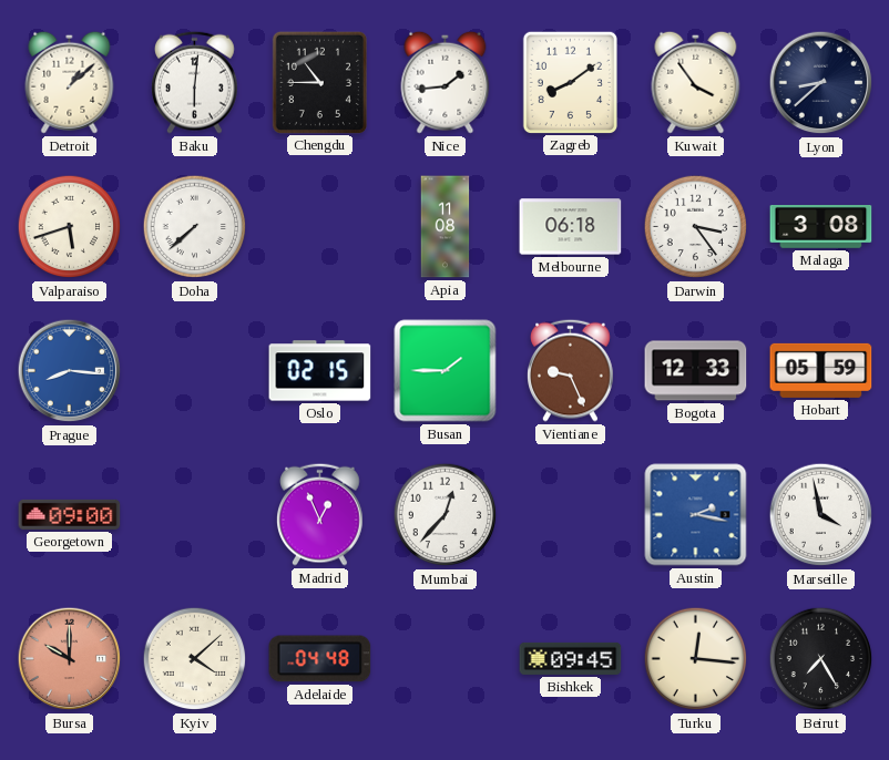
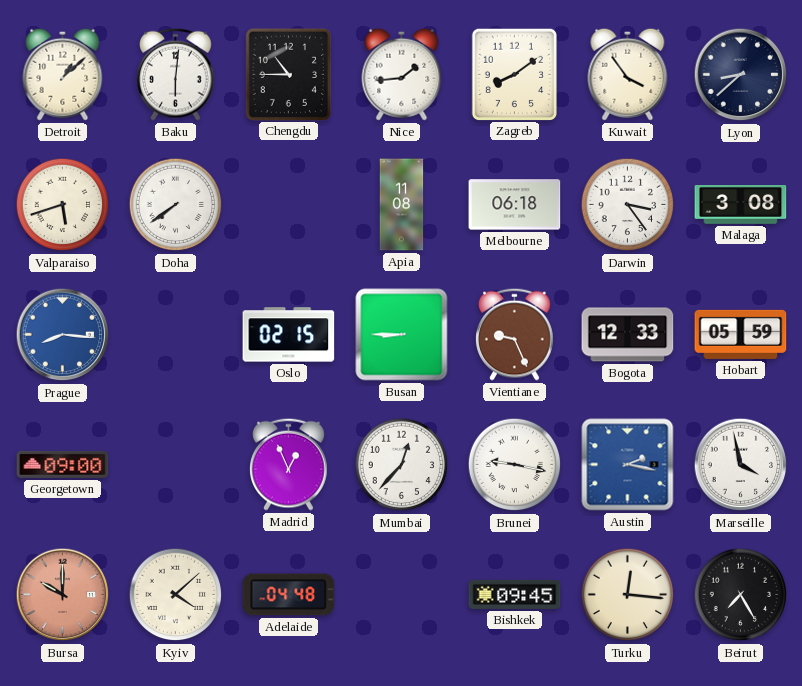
Doha: 7:38 -> 7:39
Busan: 1:45 -> 8:45
Brunei: none -> 9:17
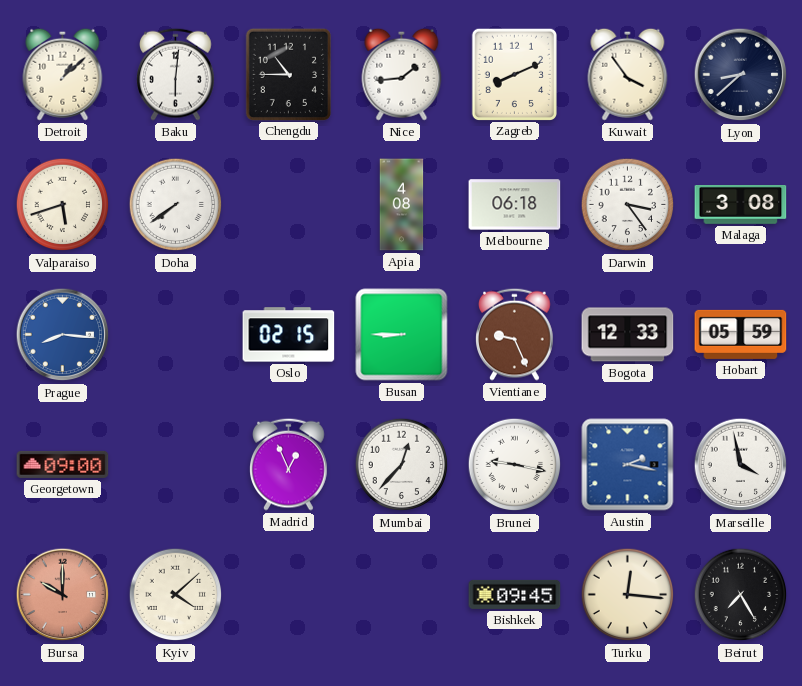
Zagreb: 8:09 -> 8:11
Apia: 11:08 -> 4:08
Adelaide: 04:48 -> none
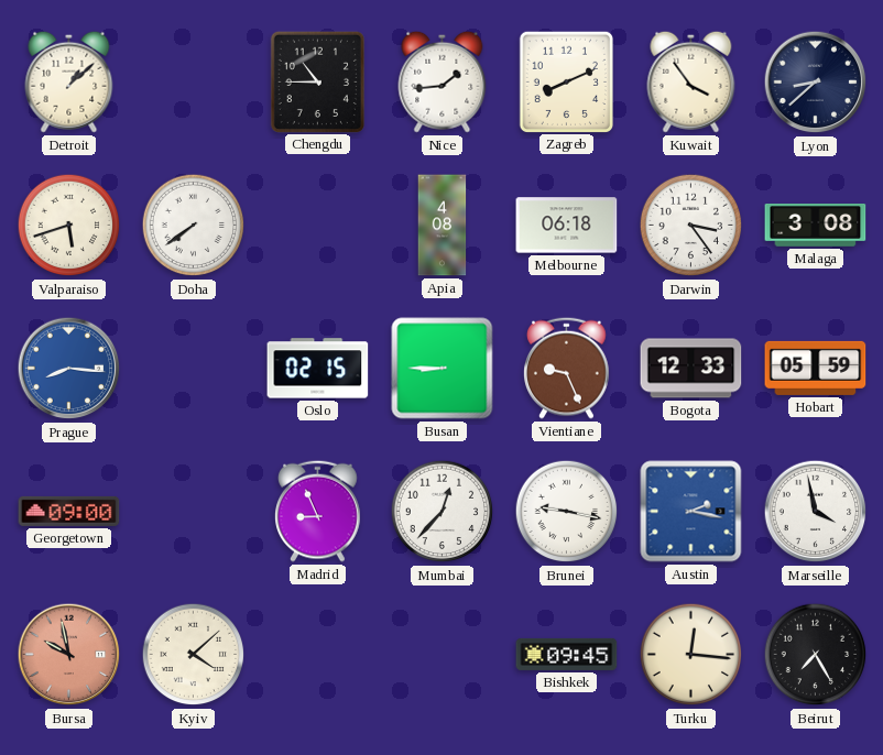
Baku: 6:01 -> none
Madrid: 12:56 -> 8:56
Bursa: 10:00 -> 9:58
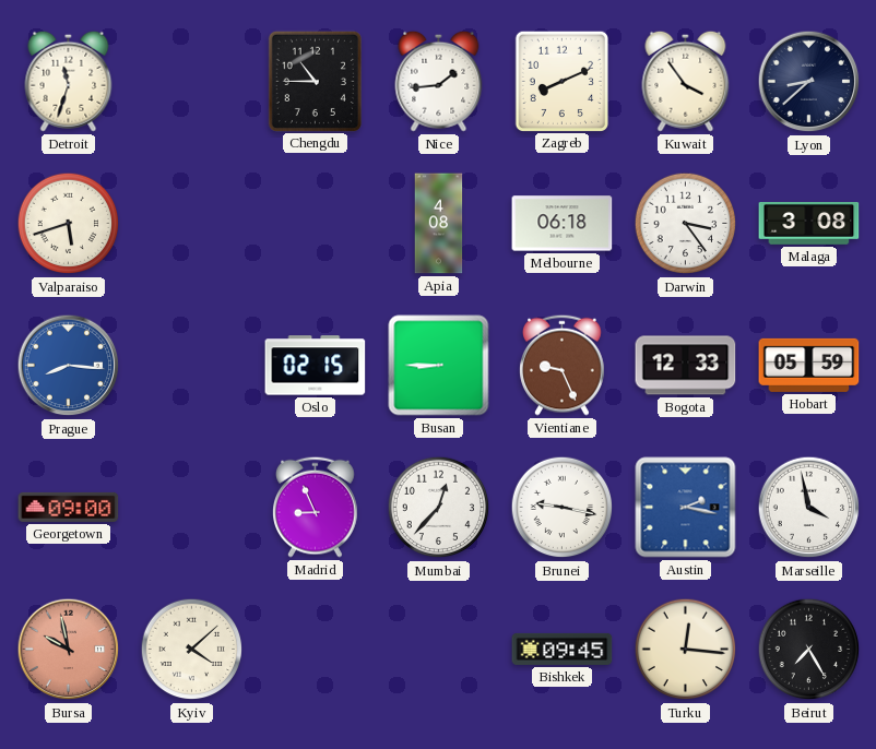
Detroit: 1:08 -> 11:33
Doha: 7:39 -> none
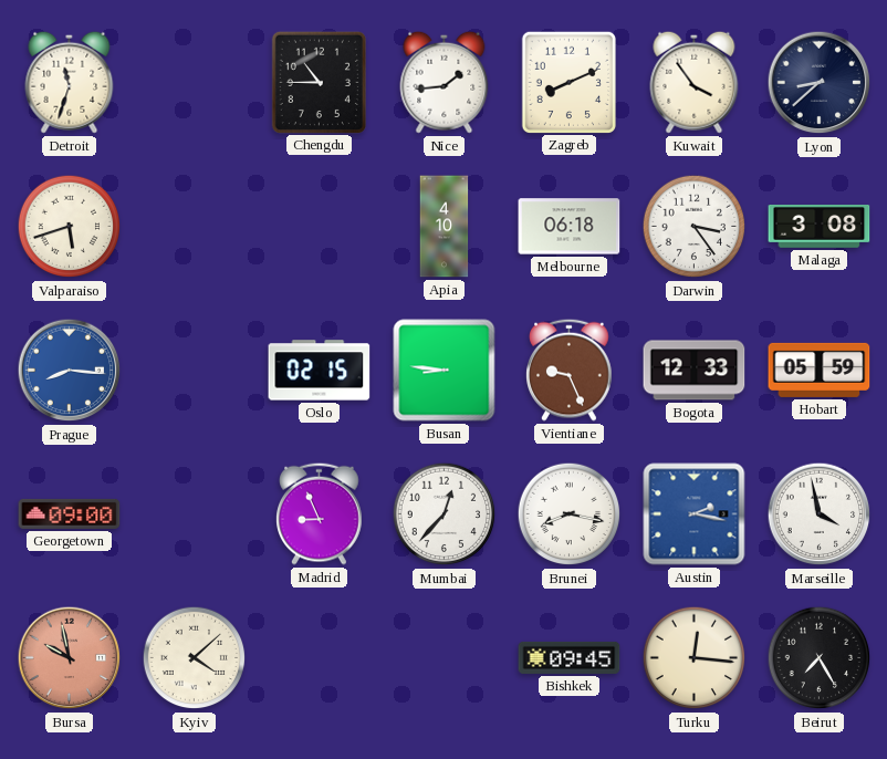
Apia: 4:08 -> 4:10
Busan: 8:45 -> 8:46
Brunei: 9:17 -> 8:17
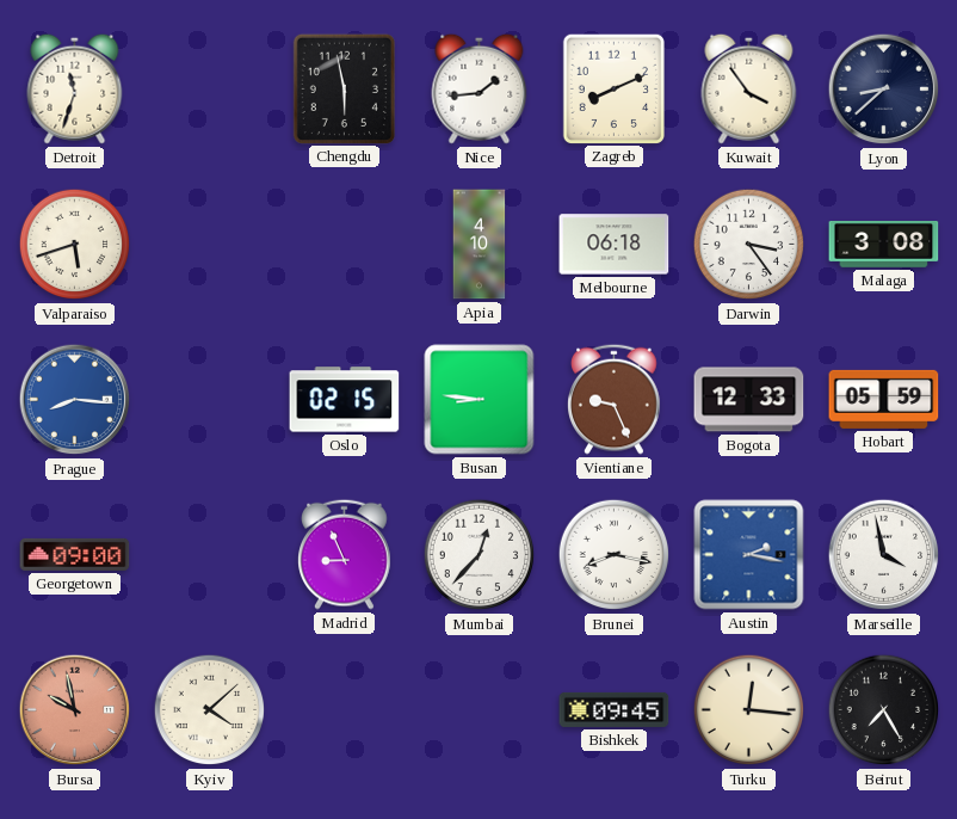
Chengdu: 10:45 -> 5:58
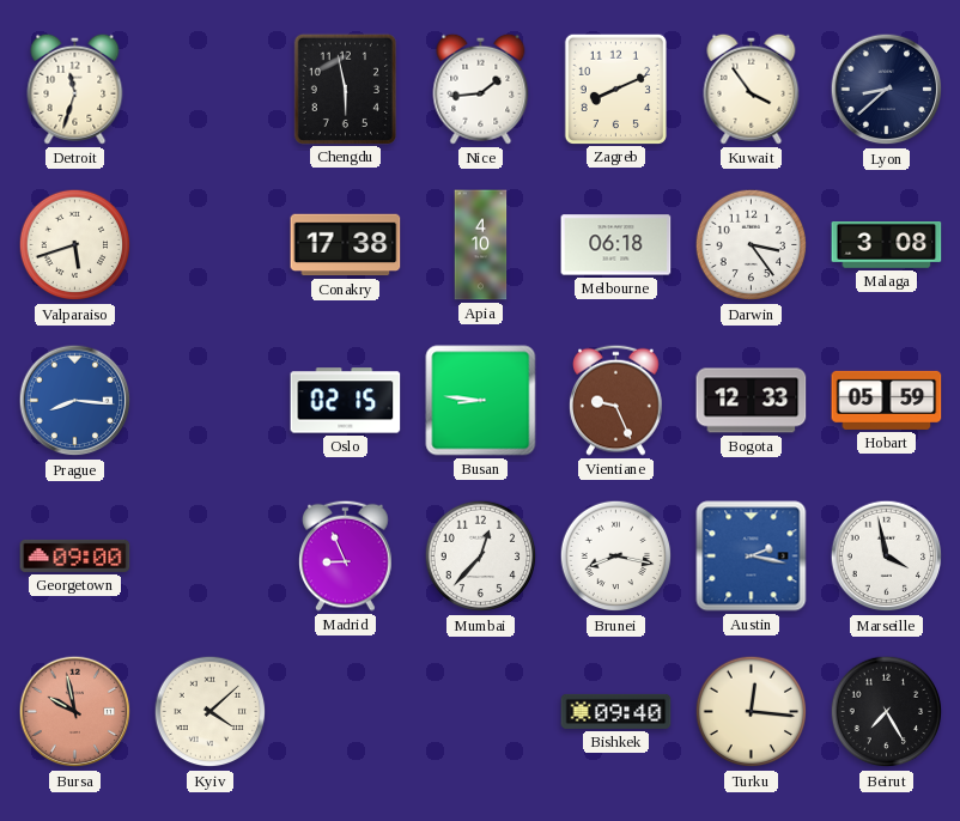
Conakry: none -> 17:38
Bishkek: 09:45 -> 09:40
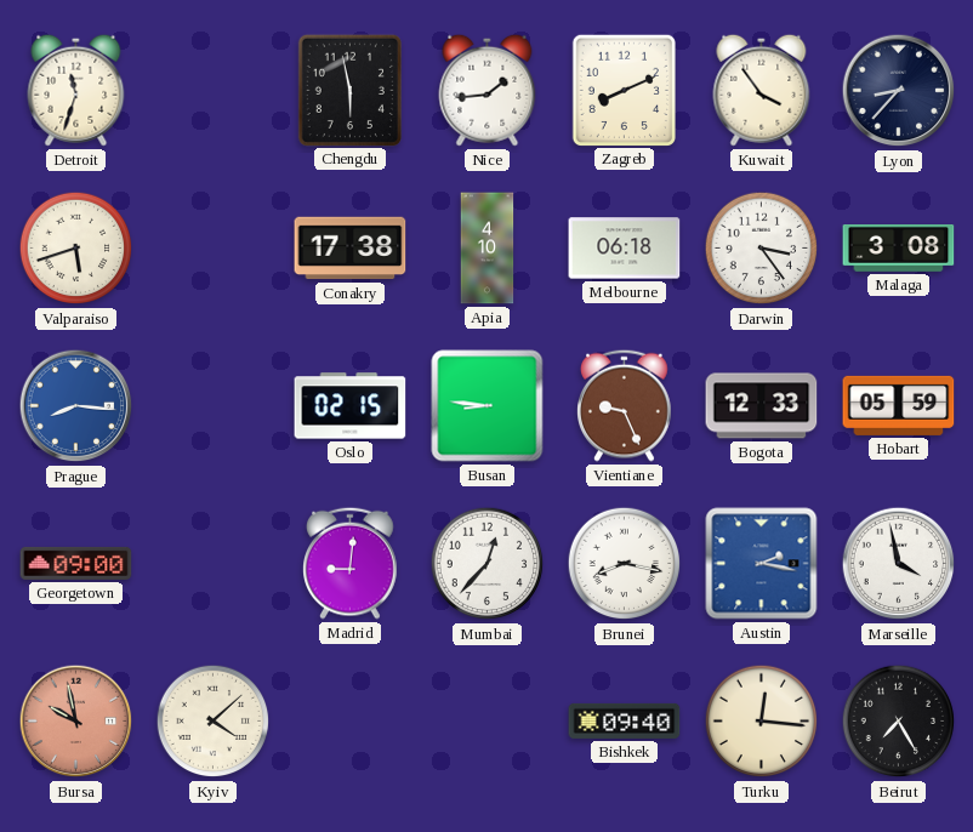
Lyon: 8:38 -> 8:37
Madrid: 8:56 -> 9:01
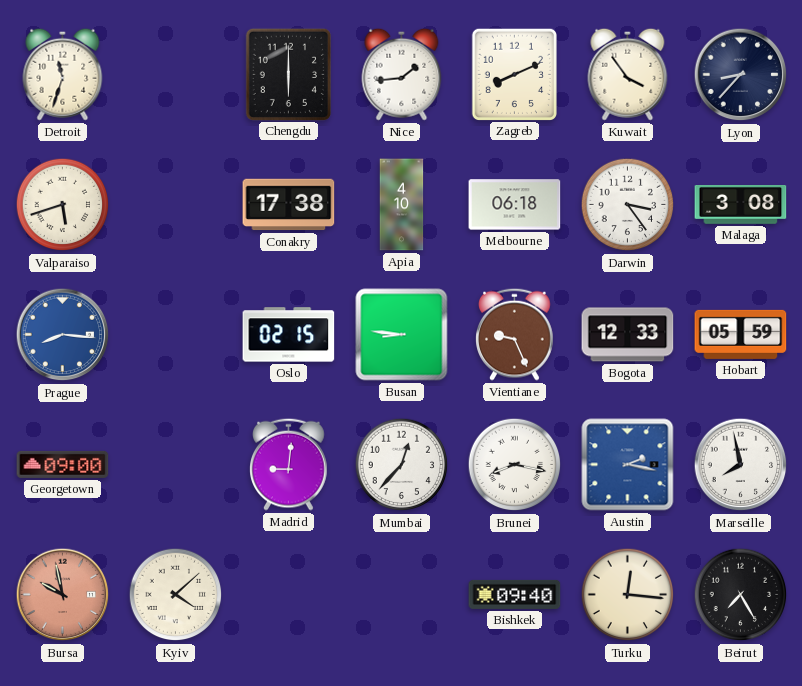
Chengdu: 5:58 -> 6:00
Marseille: 3:58 -> 7:58
